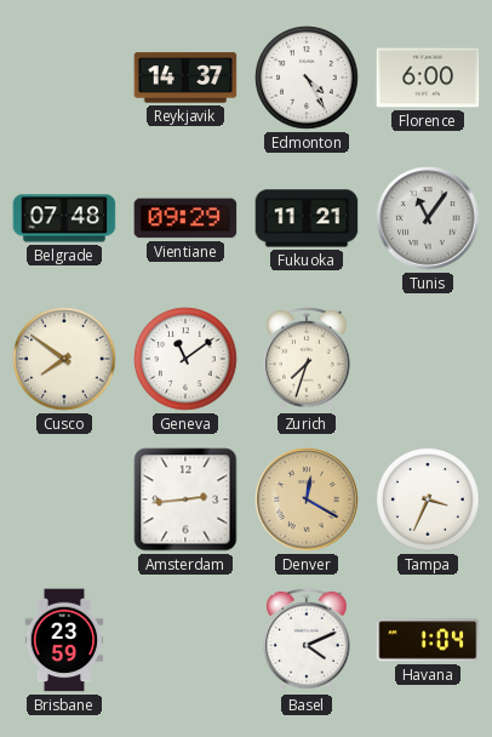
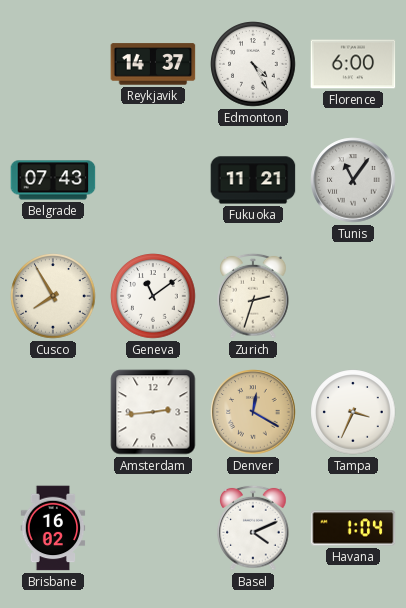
Belgrade: 07:48 -> 07:43
Vientiane: 09:29 -> none
Cusco: 7:51 -> 7:55
Zurich: 7:33 -> 2:33
Brisbane: 23:59 -> 16:02
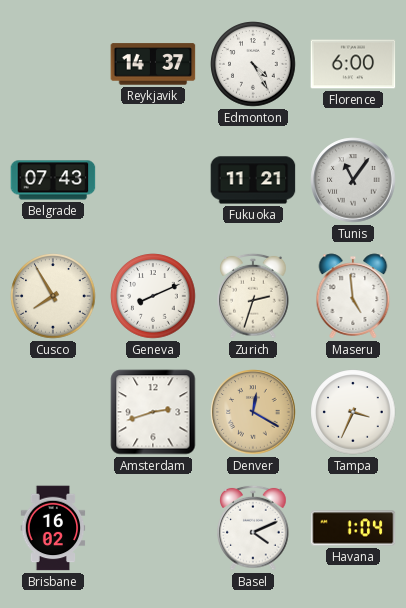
Geneva: 11:09 -> 8:11
Maseru: none -> 4:59
Amsterdam: 2:44 -> 2:42
